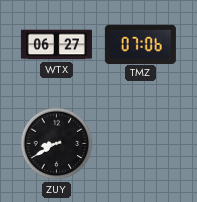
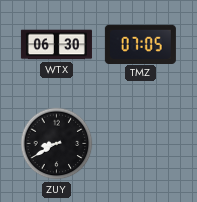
WTX: 06:27 -> 06:30
TMZ: 07:06 -> 07:05
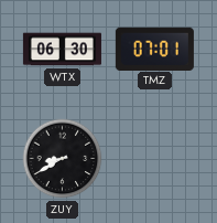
TMZ: 07:05 -> 07:01
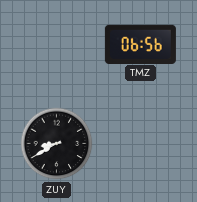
WTX: 06:30 -> none
TMZ: 07:01 -> 06:56
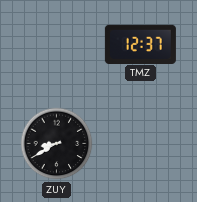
TMZ: 06:56 -> 12:37
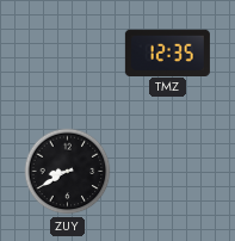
TMZ: 12:37 -> 12:35
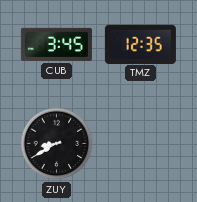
CUB: none -> 3:45
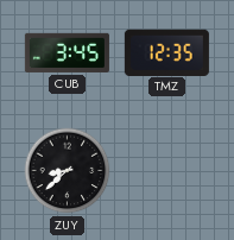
ZUY: 8:40 -> 8:38
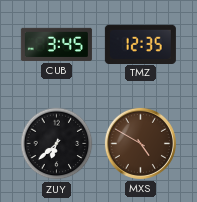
ZUY: 8:38 -> 6:38
MXS: none -> 4:50
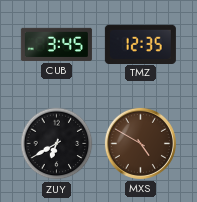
ZUY: 6:38 -> 6:40
